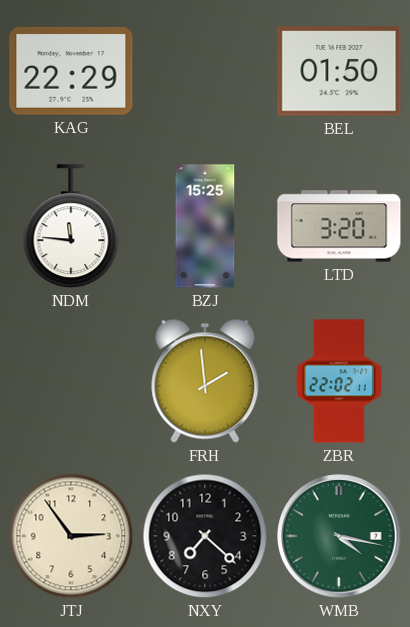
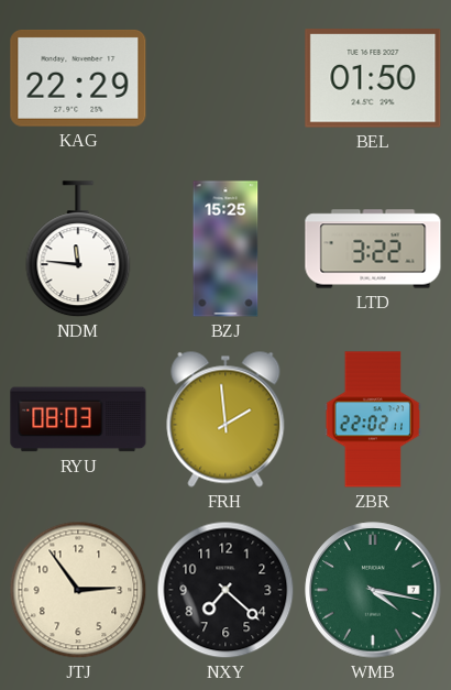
LTD: 3:20 -> 3:22
RYU: none -> 08:03
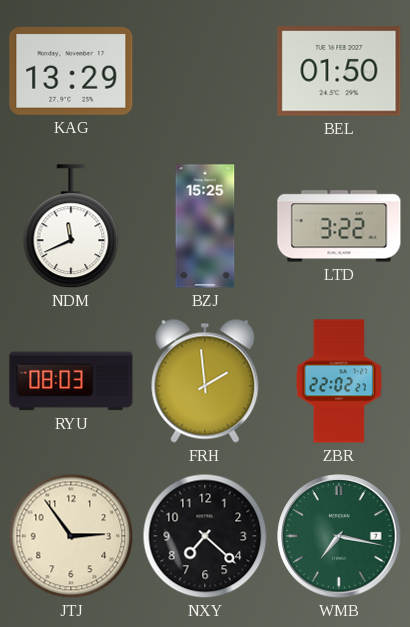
KAG: 22:29 -> 13:29
NDM: 11:46 -> 11:41
ZBR: 22:02:11 -> 22:02:27
WMB: 4:17 -> 7:17
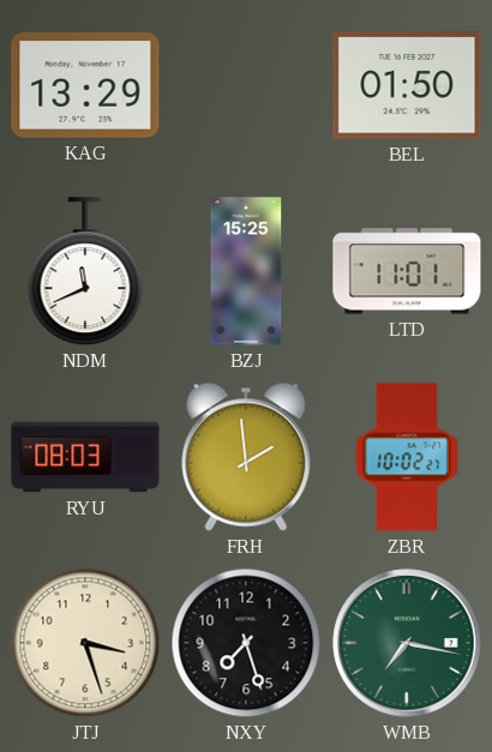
LTD: 3:22 -> 11:01
ZBR: 22:02 -> 10:02
JTJ: 2:54 -> 3:27
NXY: 7:22 -> 7:27
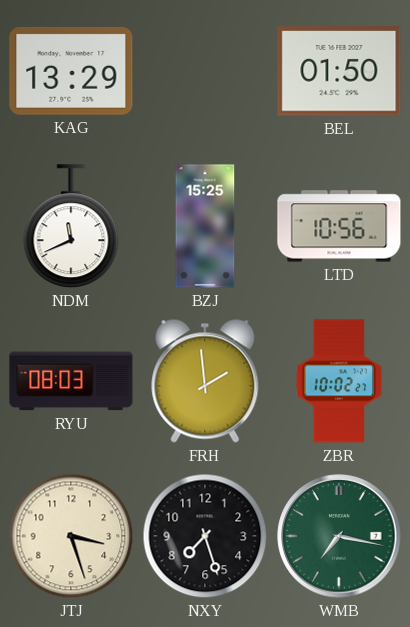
LTD: 11:01 -> 10:56
